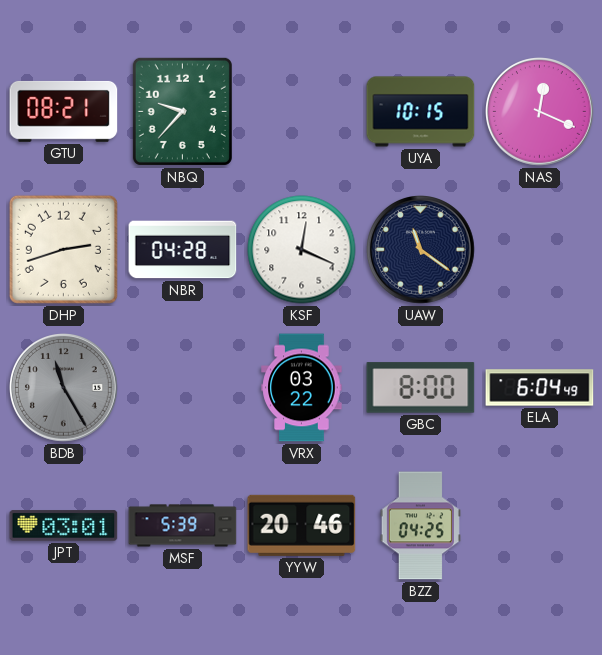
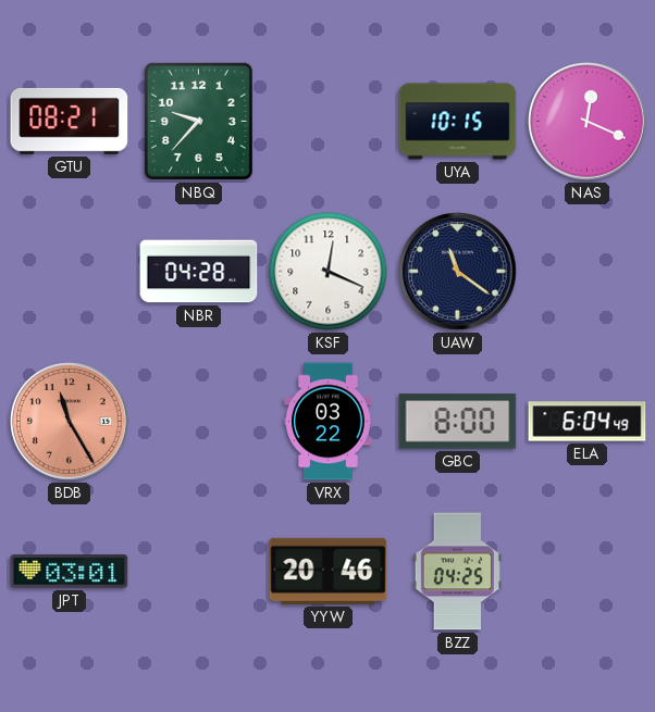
DHP: 2:42 -> none
BDB dial: grey -> salmon
MSF: 5:39 -> none
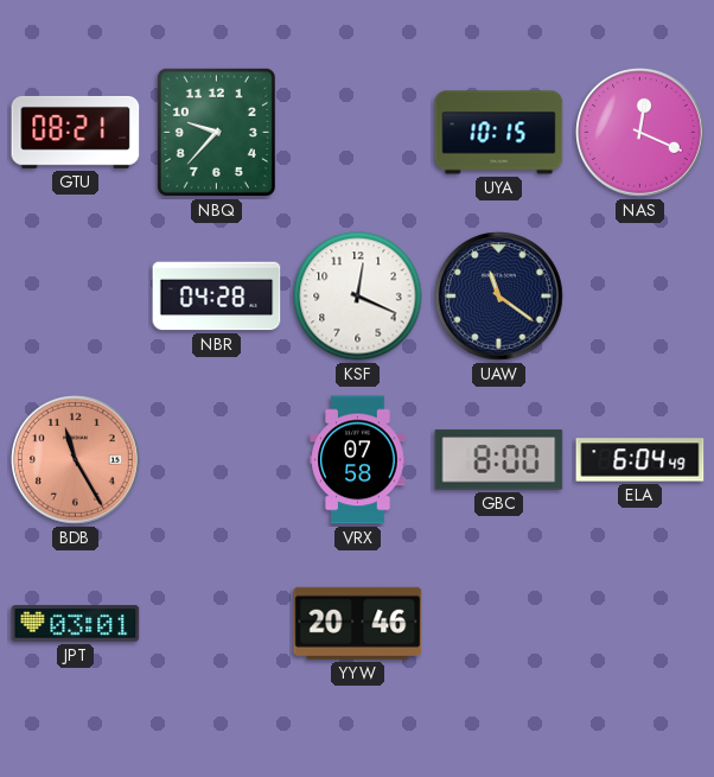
VRX: 03:22 -> 07:58
BZZ: 04:25 -> none
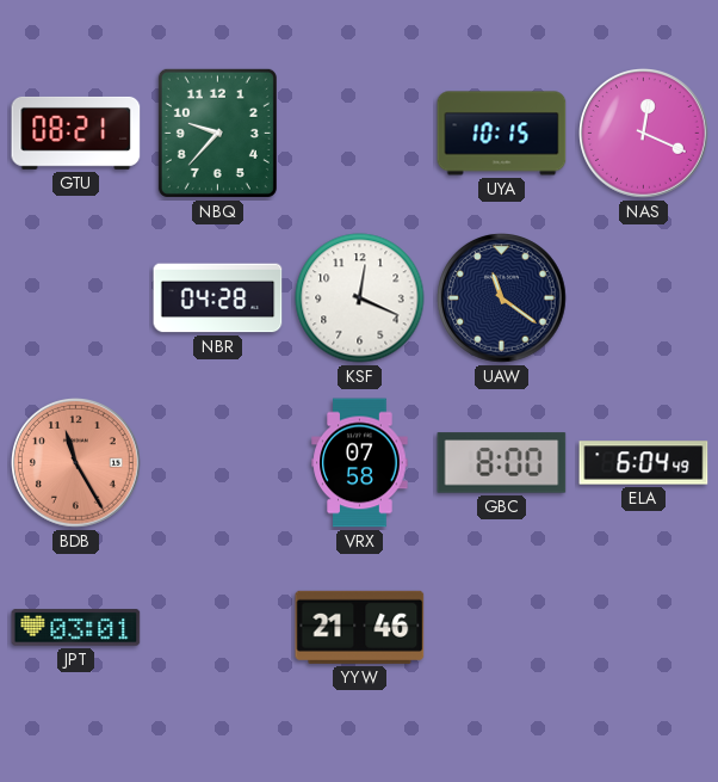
YYW: 20:46 -> 21:46
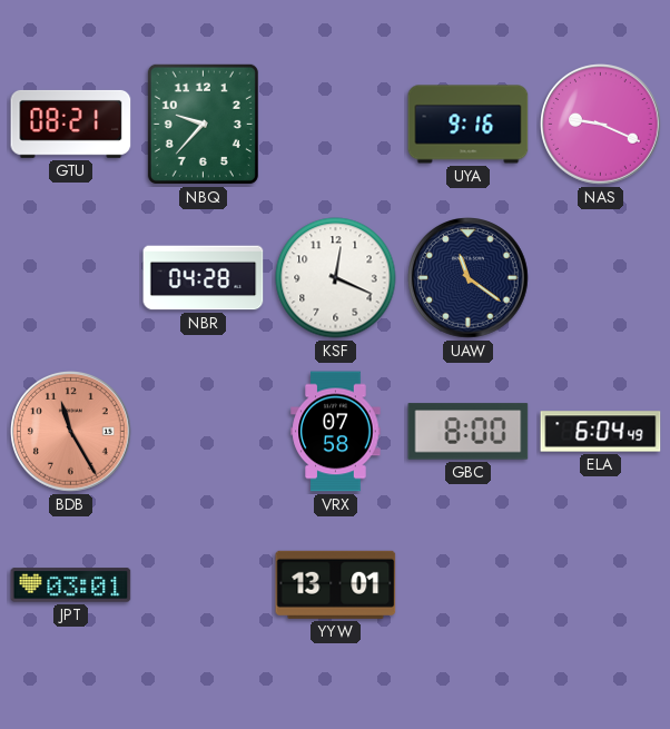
UYA: 10:15 -> 9:16
NAS: 12:19 -> 9:19
YYW: 21:46 -> 13:01
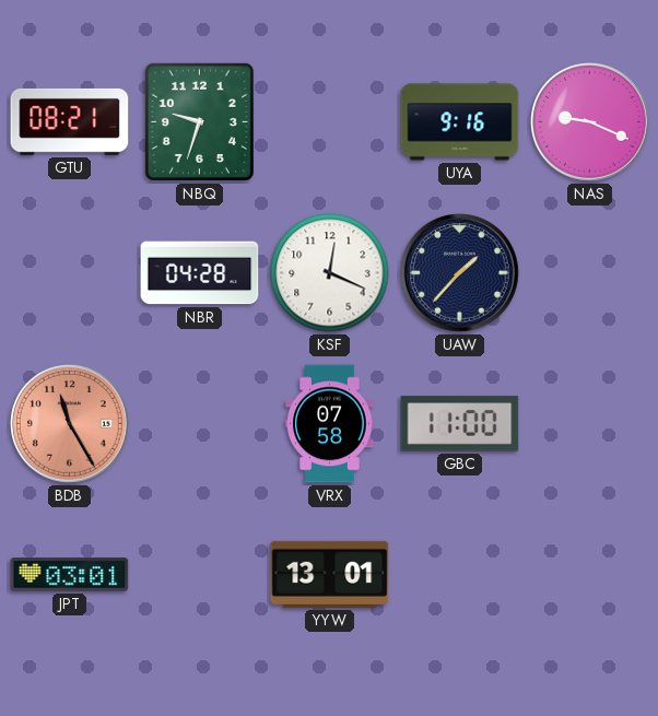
NBQ: 9:37 -> 9:33
UAW: 11:21 -> 1:37
GBC: 8:00 -> 11:00
ELA: 6:04 -> none
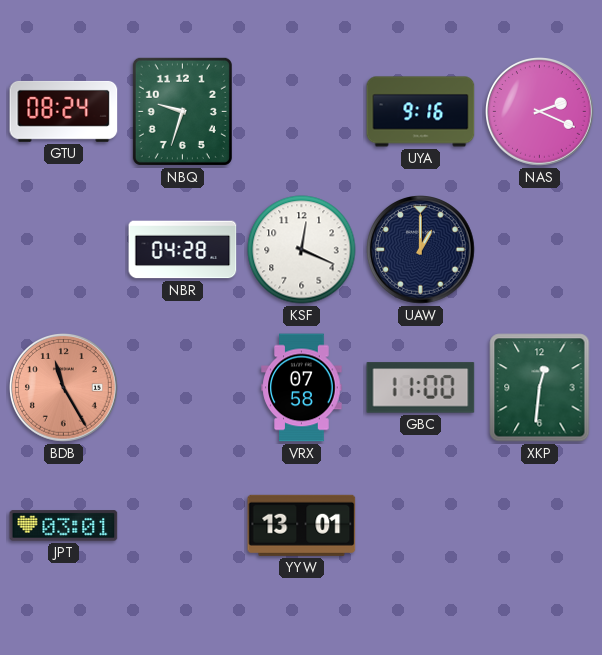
GTU: 08:21 -> 08:24
NAS: 9:19 -> 2:19
UAW: 1:37 -> 1:00
XKP: none -> 12:31
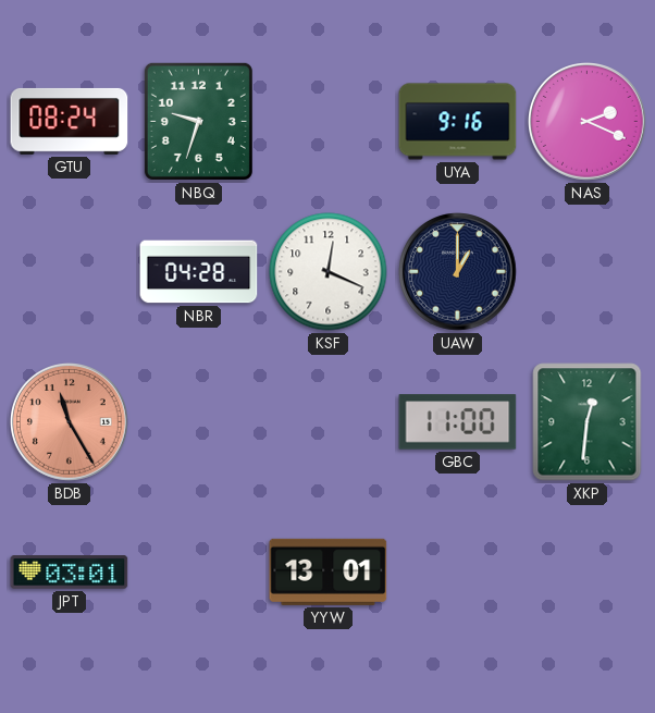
VRX: 07:58 -> none
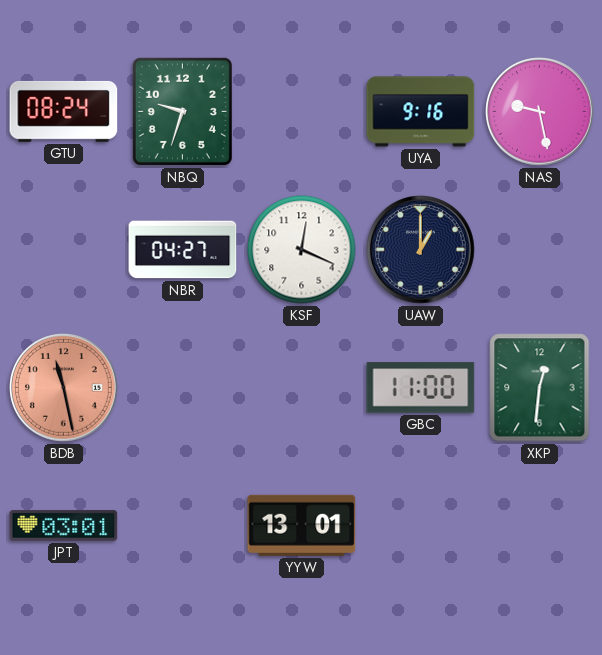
NAS: 2:19 -> 9:28
NBR: 04:28 -> 04:27
BDB: 11:25 -> 11:28
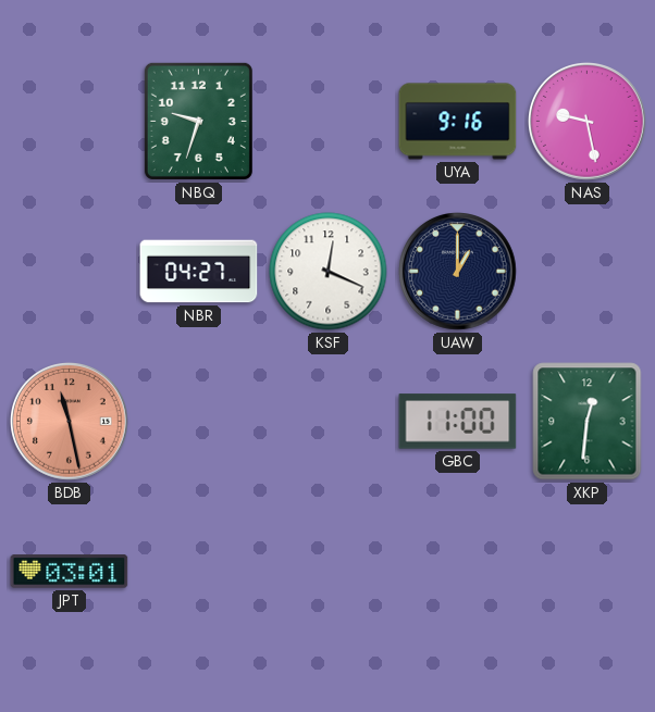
GTU: 08:24 -> none
YYW: 13:01 -> none
